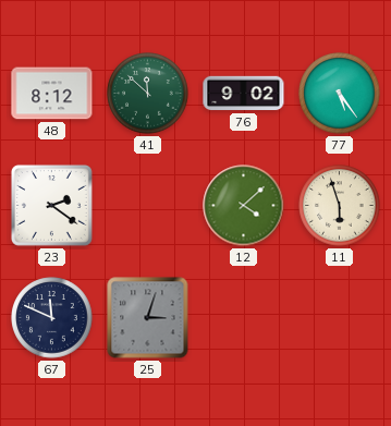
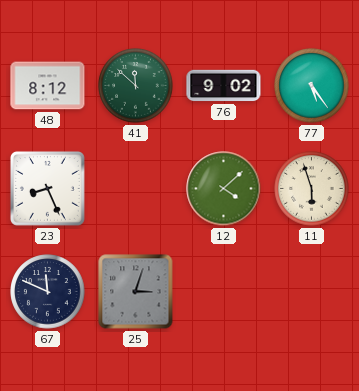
23: 2:21 -> 8:26
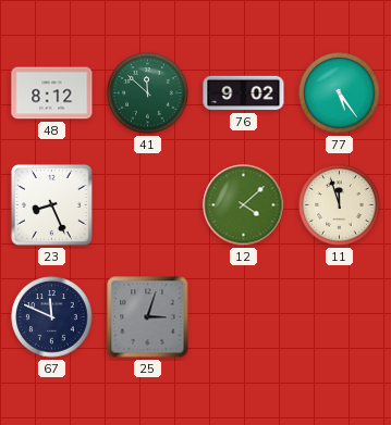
11: 5:57 -> 11:57
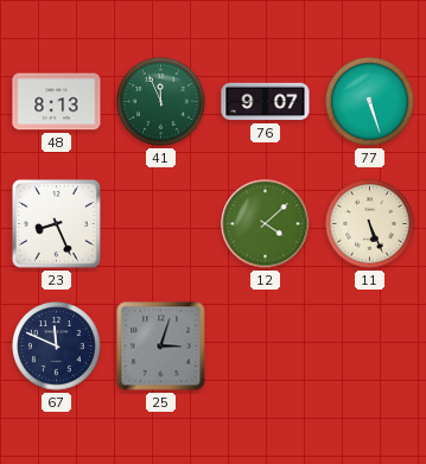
48: 8:12 -> 8:13
41: 11:52 -> 11:56
76: 9:02 -> 9:07
77: 5:24 -> 5:27
11: 11:57 -> 5:26
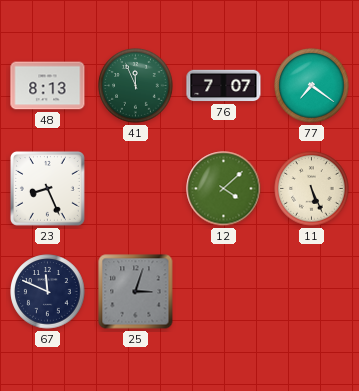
76: 9:07 -> 7:07
77: 5:27 -> 7:21
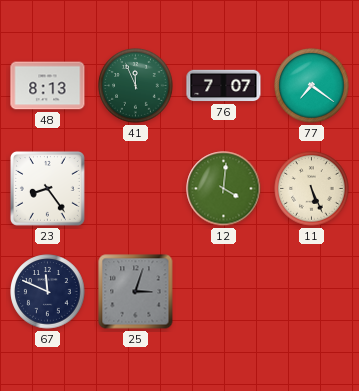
23: 8:26 -> 8:24
12: 4:08 -> 4:01
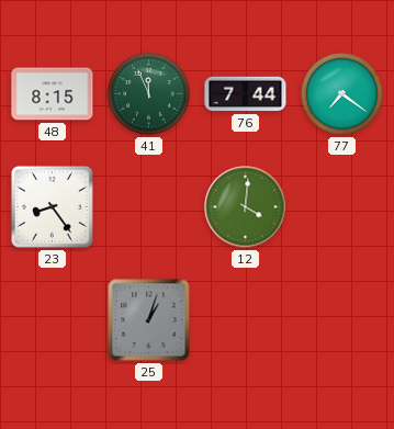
48: 8:13 -> 8:15
76: 7:07 -> 7:44
11: 5:26 -> none
67: 11:49 -> none
25: 3:03 -> 1:03
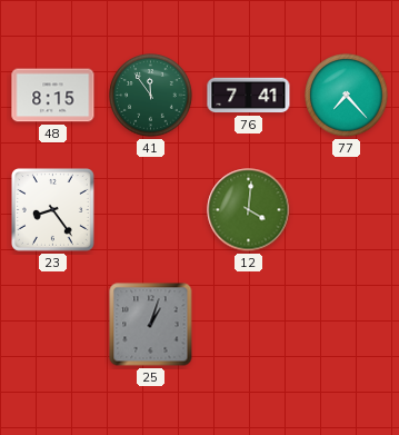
41: 11:56 -> 11:54
76: 7:44 -> 7:41
77: 7:21 -> 7:23
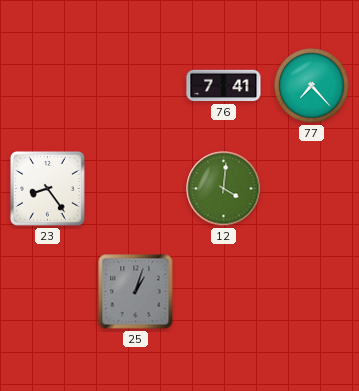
48: 8:15 -> none
41: 11:54 -> none
